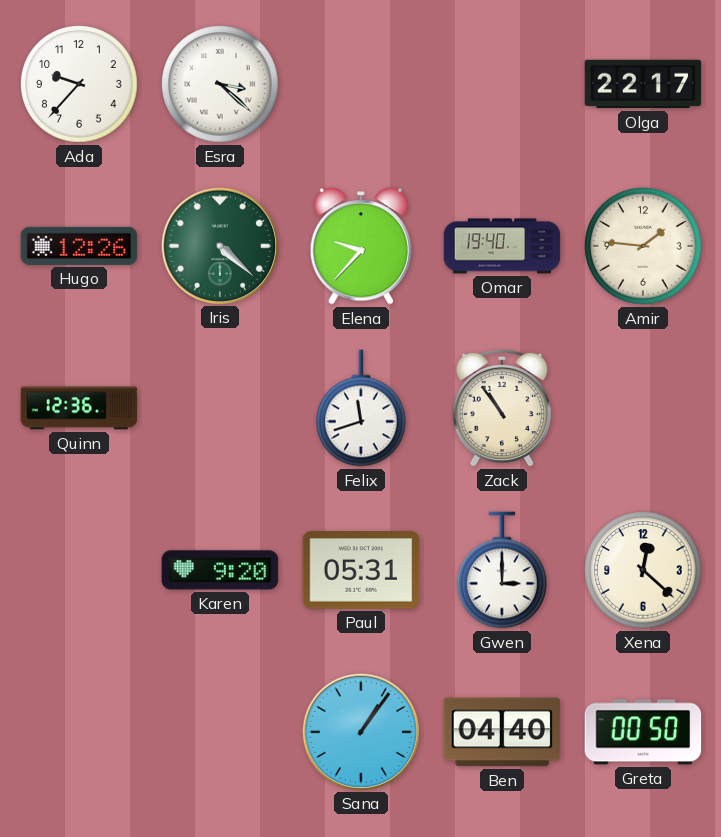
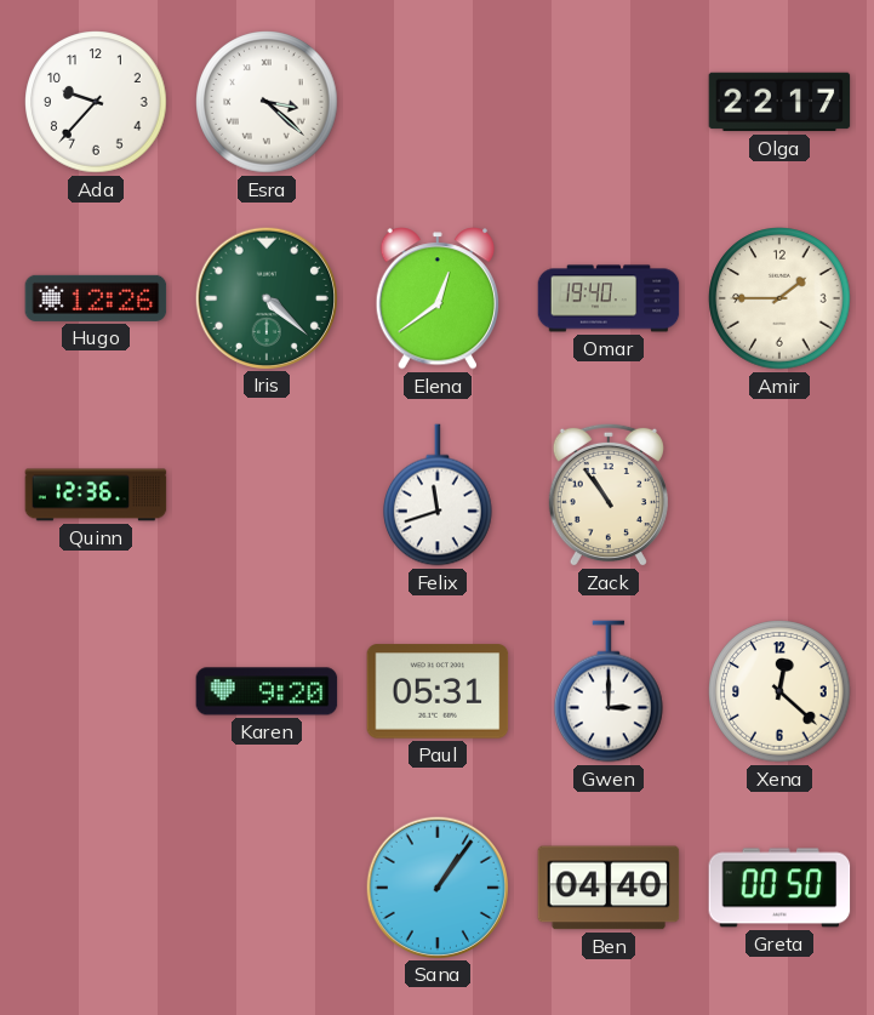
Elena: 9:37 -> 12:39
Amir: 1:46 -> 1:45
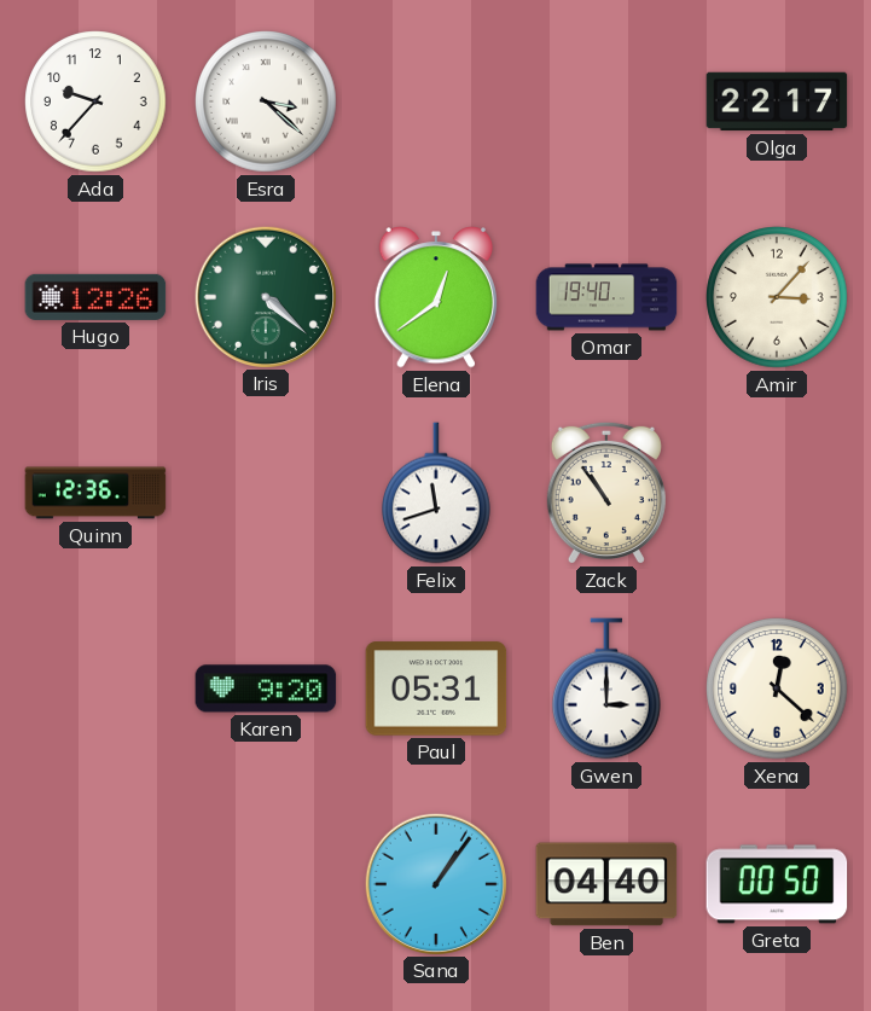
Amir: 1:45 -> 3:07
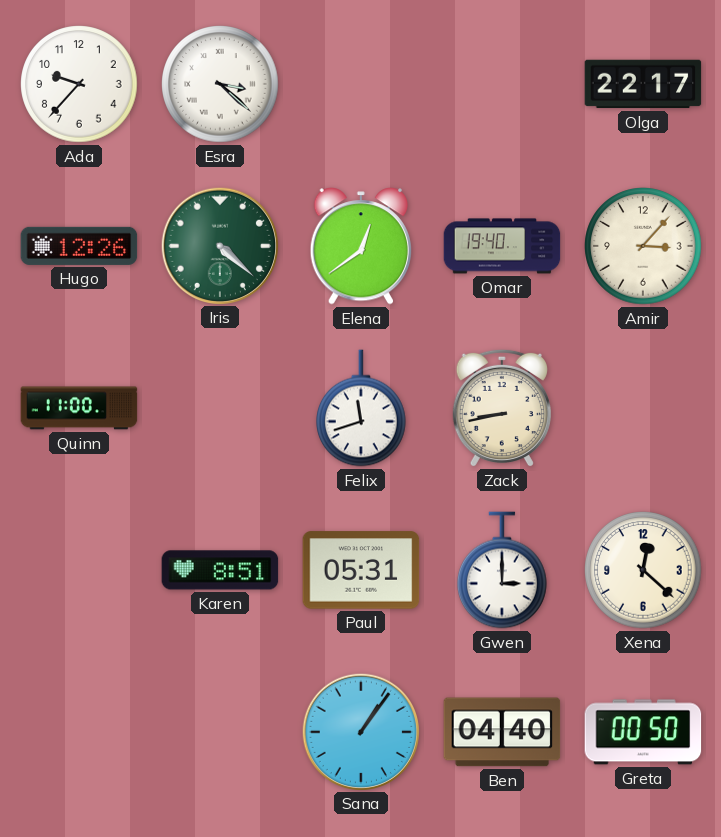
Quinn: 12:36 -> 11:00
Zack: 10:54 -> 8:43
Karen: 9:20 -> 8:51
